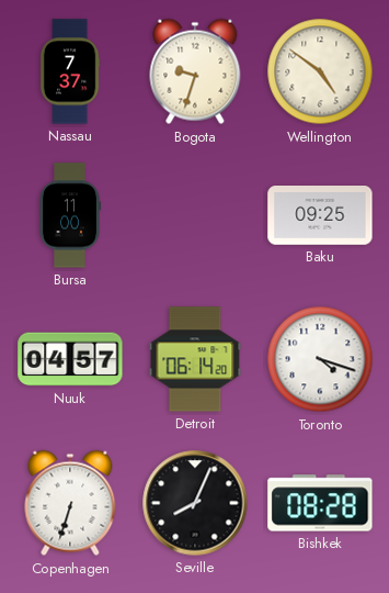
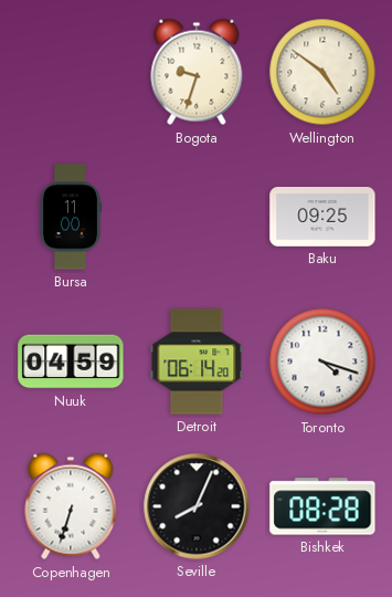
Nassau: 7:37 -> none
Nuuk: 04:57 -> 04:59
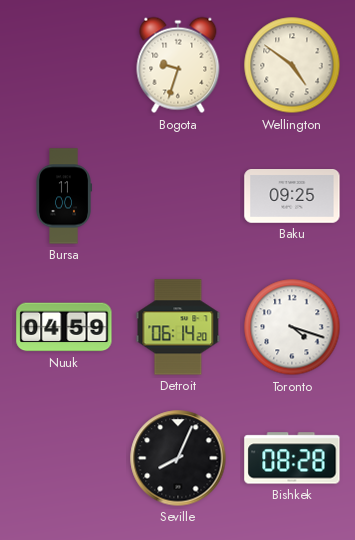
Copenhagen: 6:33 -> none
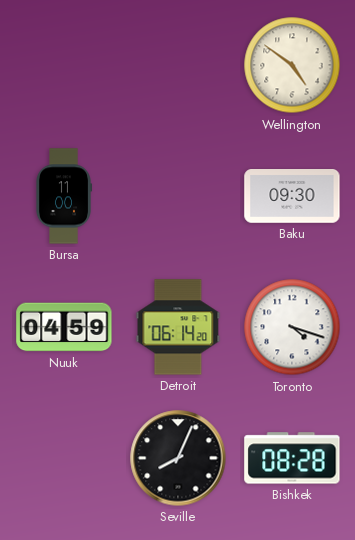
Bogota: 9:33 -> none
Baku: 09:25 -> 09:30
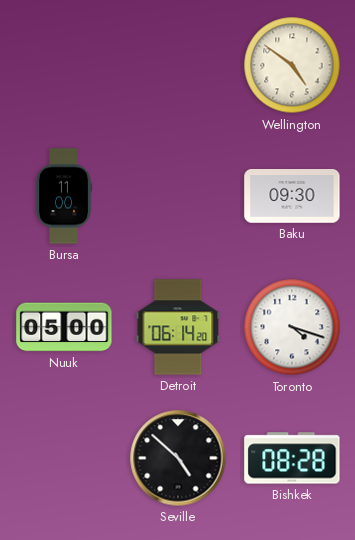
Nuuk: 04:59 -> 05:00
Seville: 8:04 -> 4:52
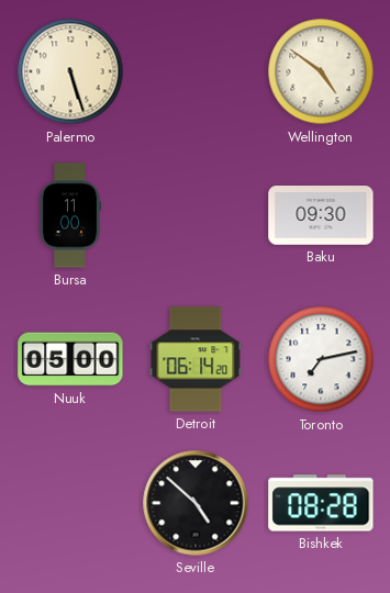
Palermo: none -> 5:27
Toronto: 4:18 -> 7:13
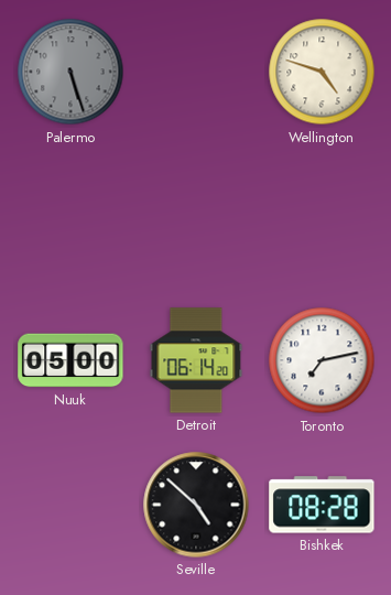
Palermo dial: cream -> grey
Wellington: 4:51 -> 4:48
Bursa: 11:00 -> none
Baku: 09:30 -> none
